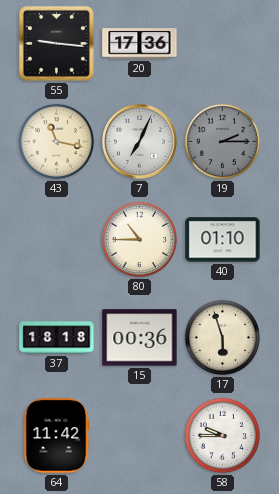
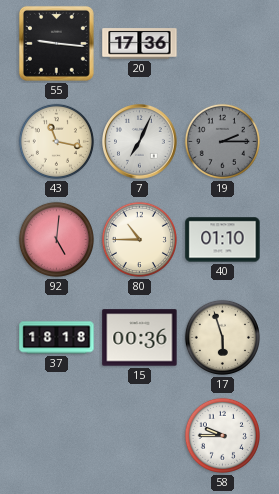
92: none -> 5:01
64: 11:42 -> none
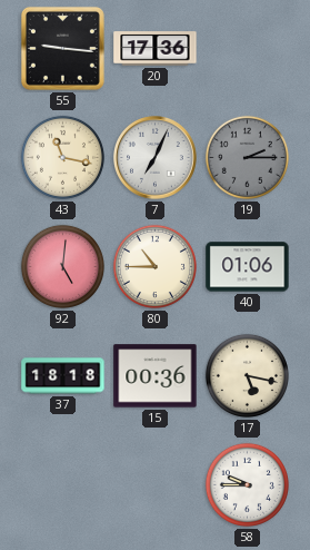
40: 01:10 -> 01:06
17: 5:57 -> 5:17
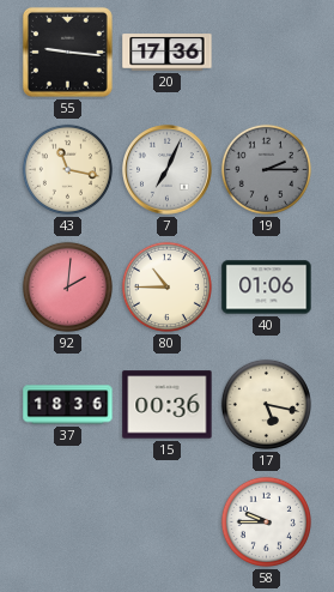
92: 5:01 -> 2:01
37: 18:18 -> 18:36
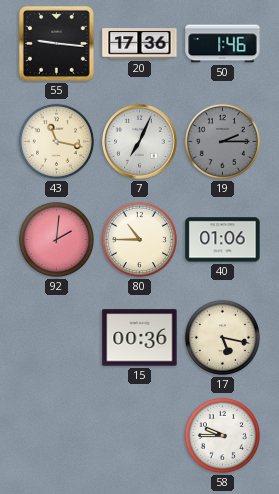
50: none -> 1:46
37: 18:36 -> none
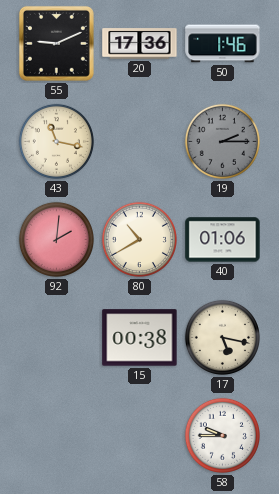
55: 9:16 -> 9:11
7: 7:04 -> none
80: 10:45 -> 10:40
15: 00:36 -> 00:38
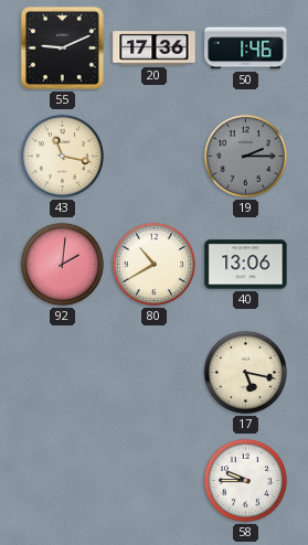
40: 01:06 -> 13:06
15: 00:38 -> none
